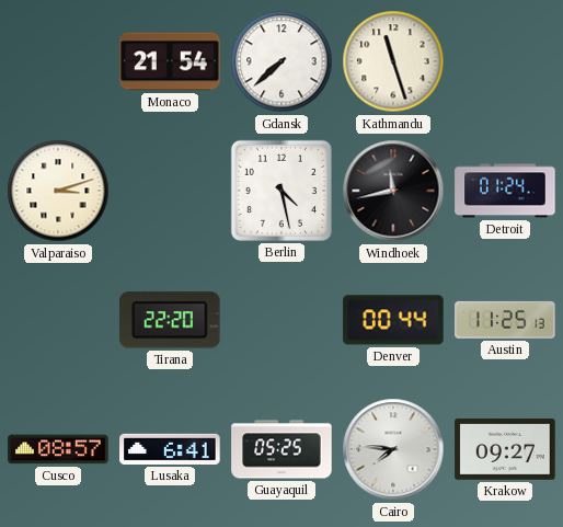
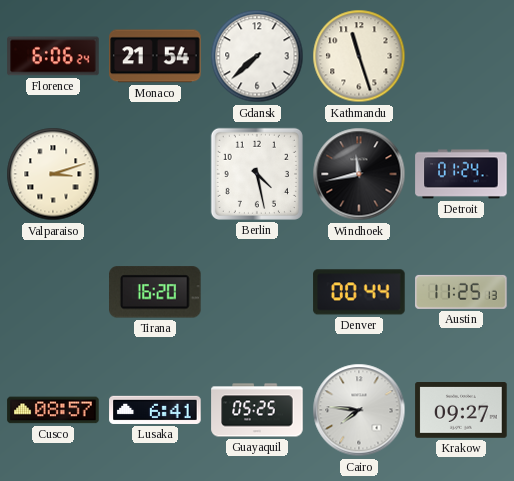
Florence: none -> 6:06
Tirana: 22:20 -> 16:20
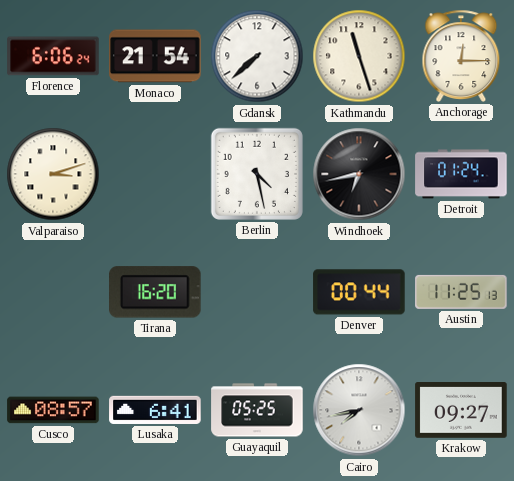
Anchorage: none -> 12:15
Windhoek: 11:43 -> 6:43
Cairo: 7:46 -> 7:43
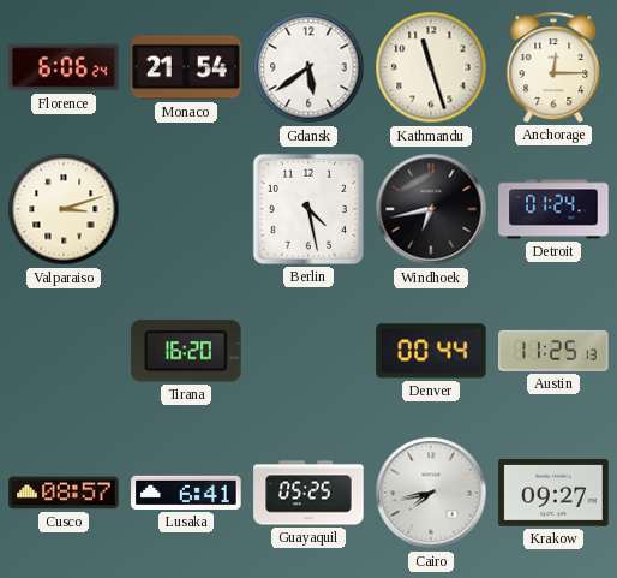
Gdansk: 7:38 -> 5:39
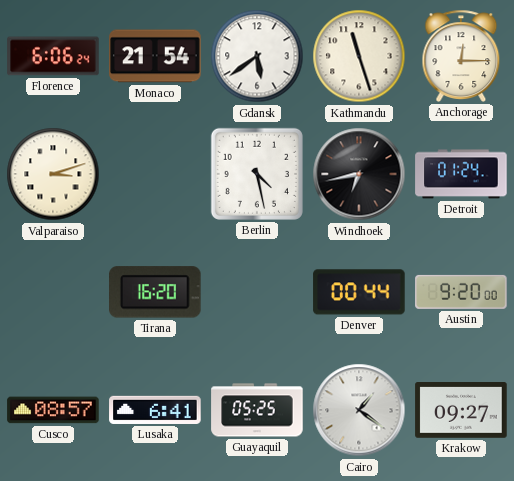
Austin: 11:25 -> 9:20
Cairo: 7:43 -> 1:21
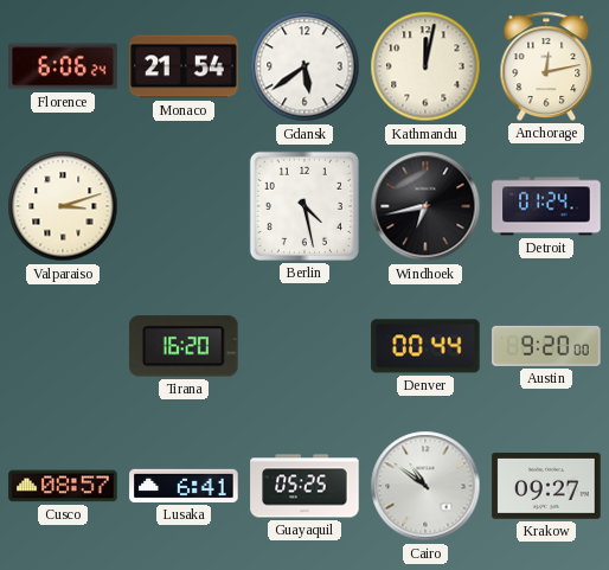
Kathmandu: 11:27 -> 12:02
Anchorage: 12:15 -> 12:13
Cairo: 1:21 -> 10:51
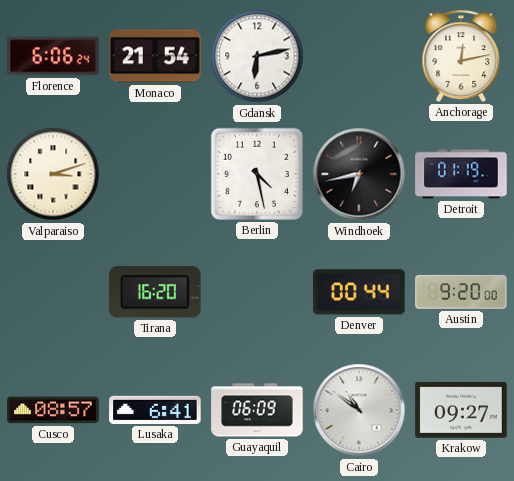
Gdansk: 5:39 -> 6:13
Kathmandu: 12:02 -> none
Detroit: 01:24 -> 01:19
Guayaquil: 05:25 -> 06:09
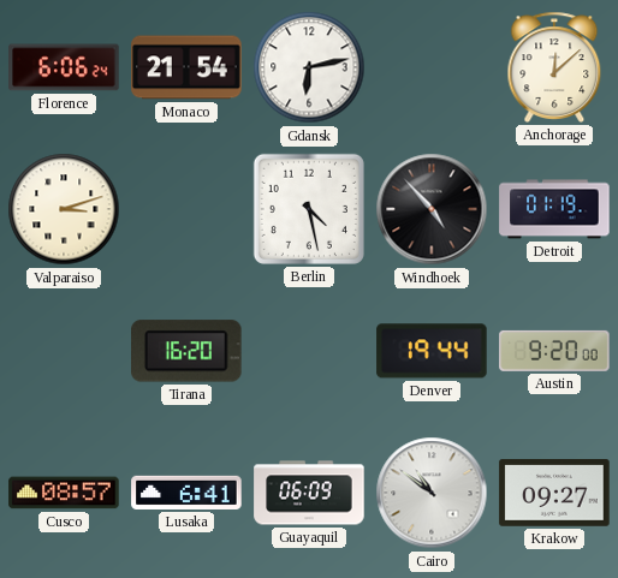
Anchorage: 12:13 -> 12:08
Windhoek: 6:43 -> 4:53
Denver: 00:44 -> 19:44
